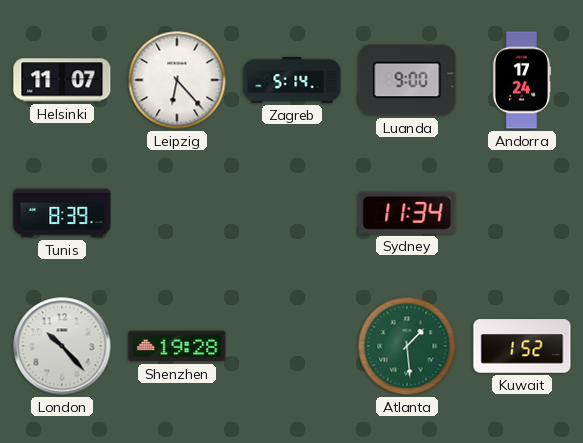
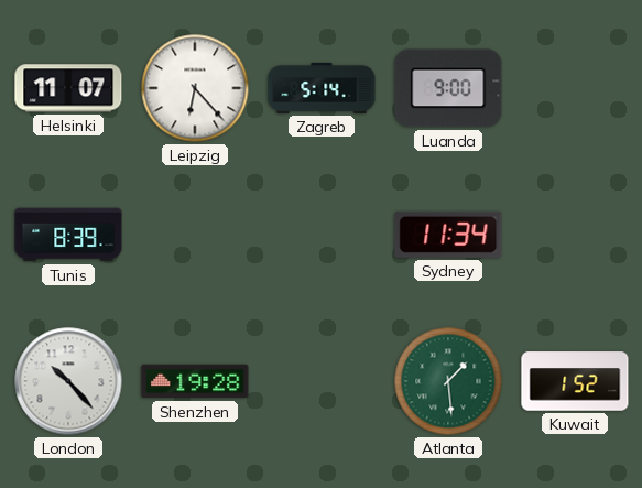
Andorra: 17:24 -> none
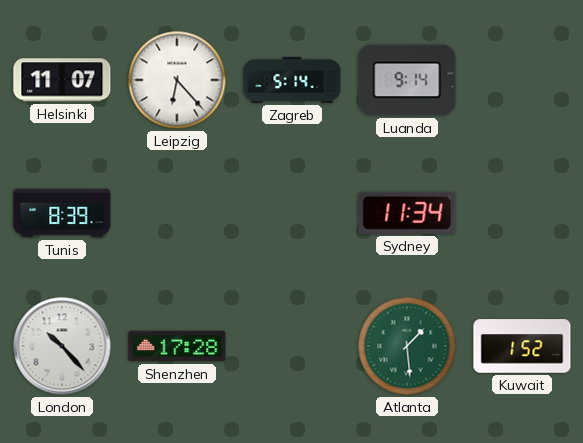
Luanda: 9:00 -> 9:14
Shenzhen: 19:28 -> 17:28
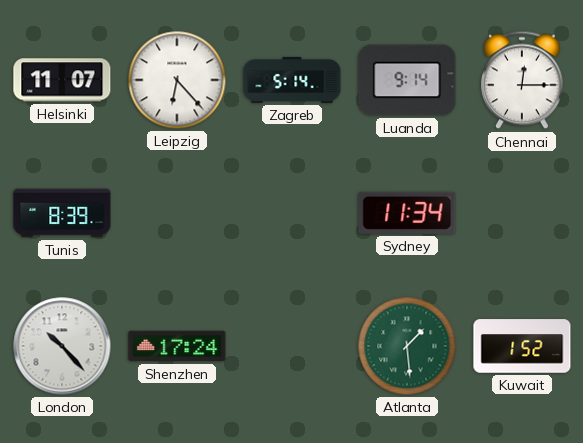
Chennai: none -> 12:15
Shenzhen: 17:28 -> 17:24
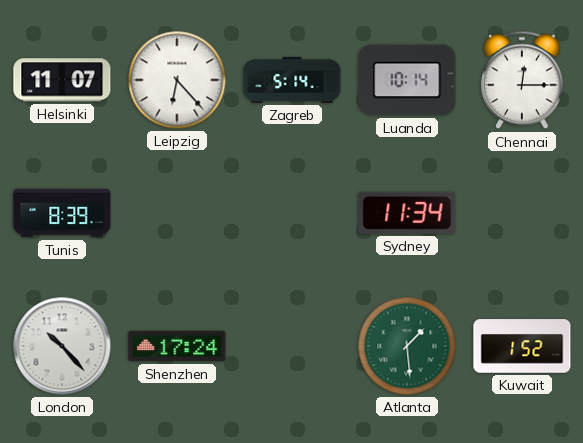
Luanda: 9:14 -> 10:14
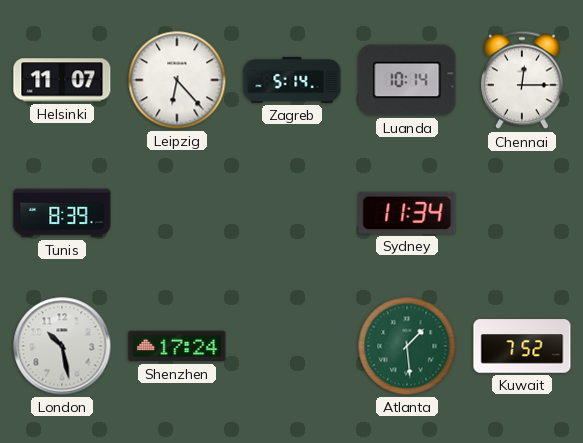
London: 10:23 -> 10:28
Kuwait: 1:52 -> 7:52
